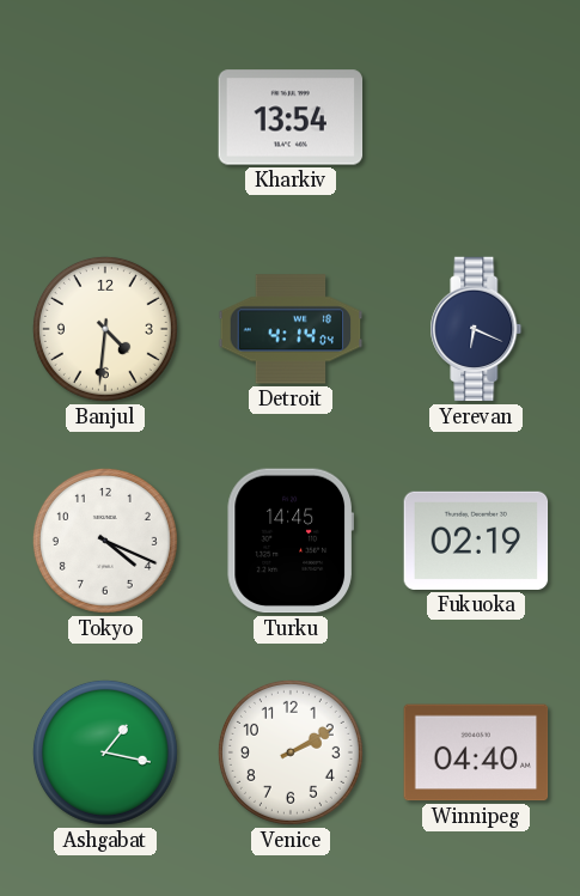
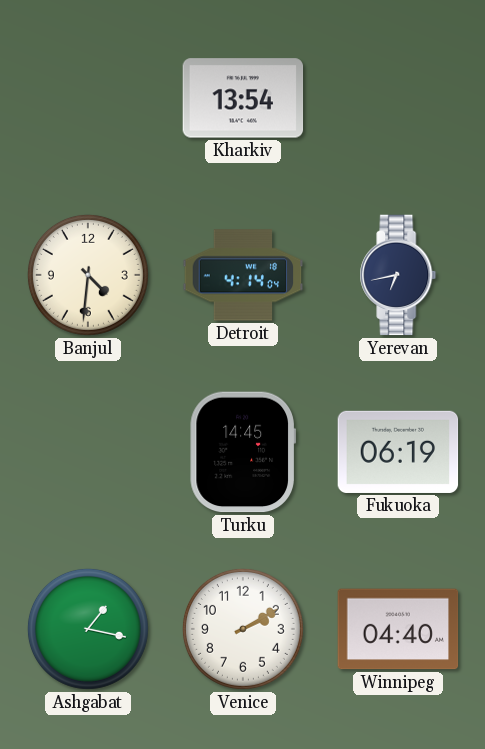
Yerevan: 6:19 -> 6:43
Tokyo: 4:19 -> none
Fukuoka: 02:19 -> 06:19
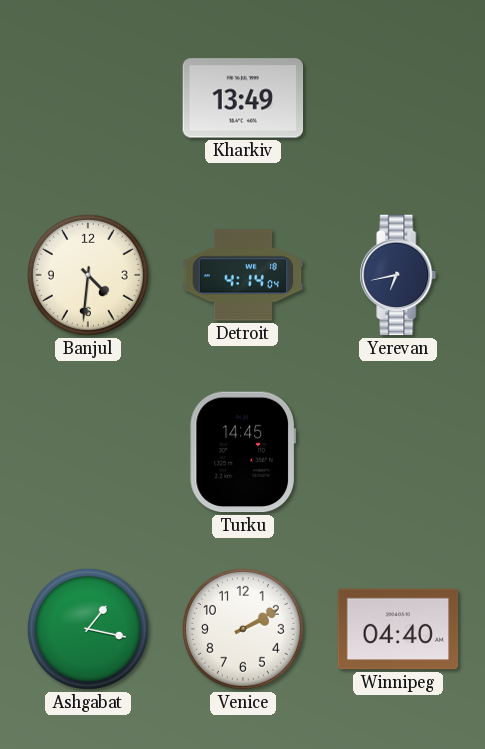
Kharkiv: 13:54 -> 13:49
Fukuoka: 06:19 -> none
